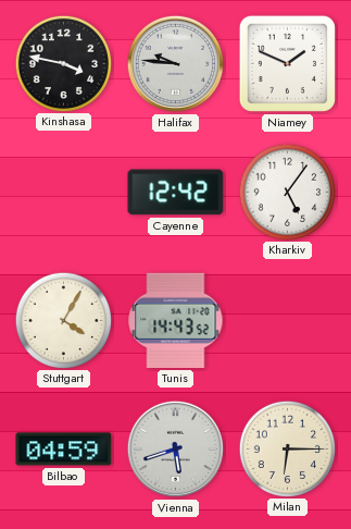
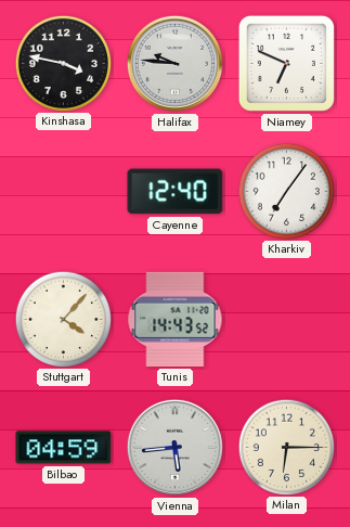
Niamey: 1:49 -> 6:49
Cayenne: 12:42 -> 12:40
Kharkiv: 5:06 -> 7:06
Stuttgart: 4:05 -> 4:07
Vienna: 5:42 -> 5:44
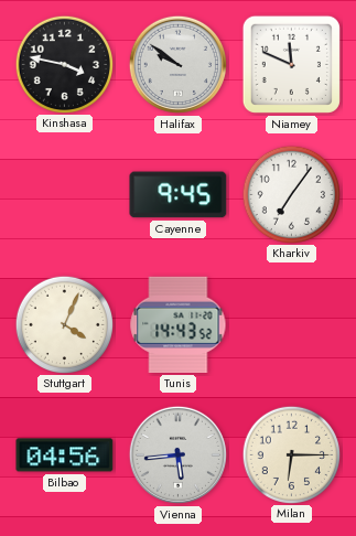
Halifax: 9:46 -> 9:51
Niamey: 6:49 -> 11:49
Cayenne: 12:40 -> 9:45
Stuttgart: 4:07 -> 4:04
Bilbao: 04:59 -> 04:56
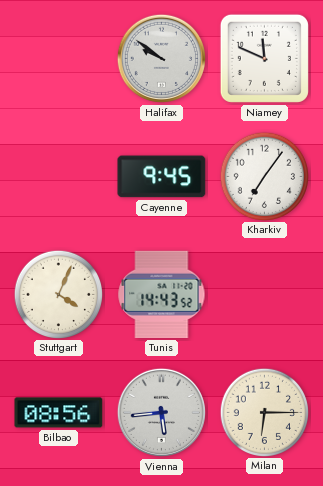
Kinshasa: 3:47 -> none
Bilbao: 04:56 -> 08:56
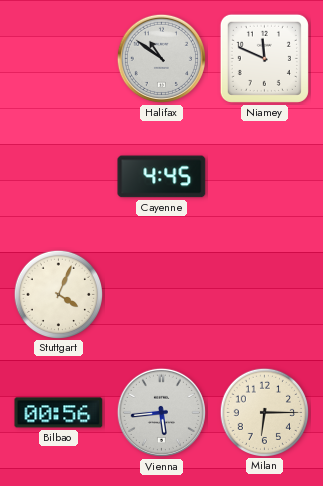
Halifax: 9:51 -> 10:51
Cayenne: 9:45 -> 4:45
Kharkiv: 7:06 -> none
Tunis: 14:43 -> none
Bilbao: 08:56 -> 00:56
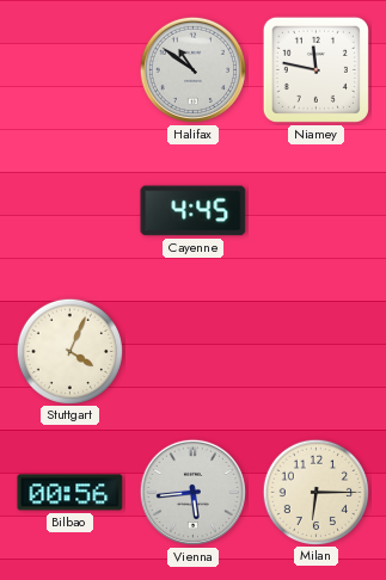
Niamey: 11:49 -> 11:47
